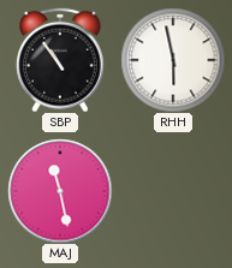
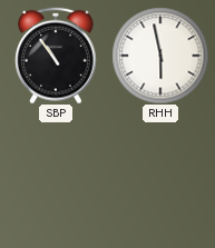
MAJ: 11:28 -> none
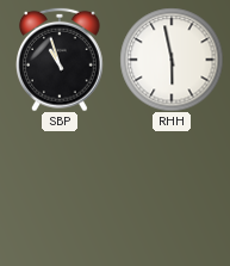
SBP: 10:54 -> 10:57
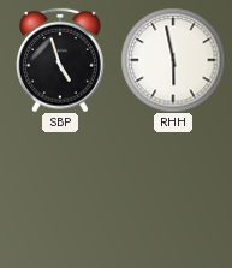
SBP: 10:57 -> 4:57
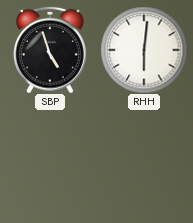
RHH: 5:58 -> 6:01
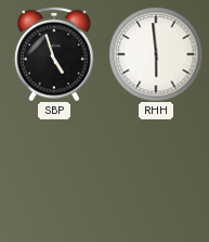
RHH: 6:01 -> 5:59
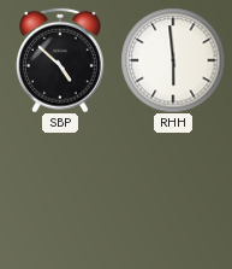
SBP: 4:57 -> 4:52
